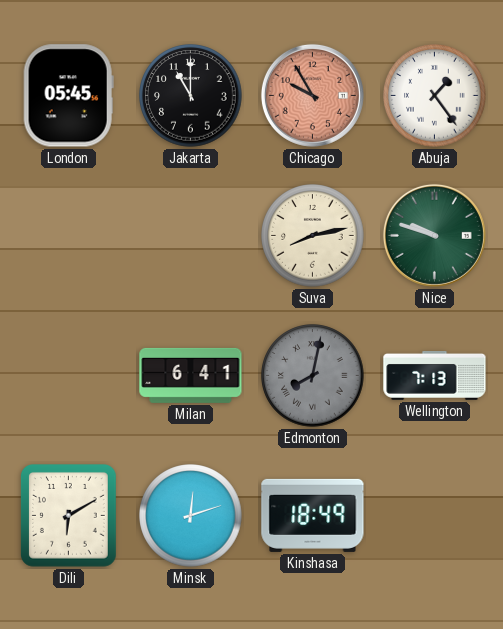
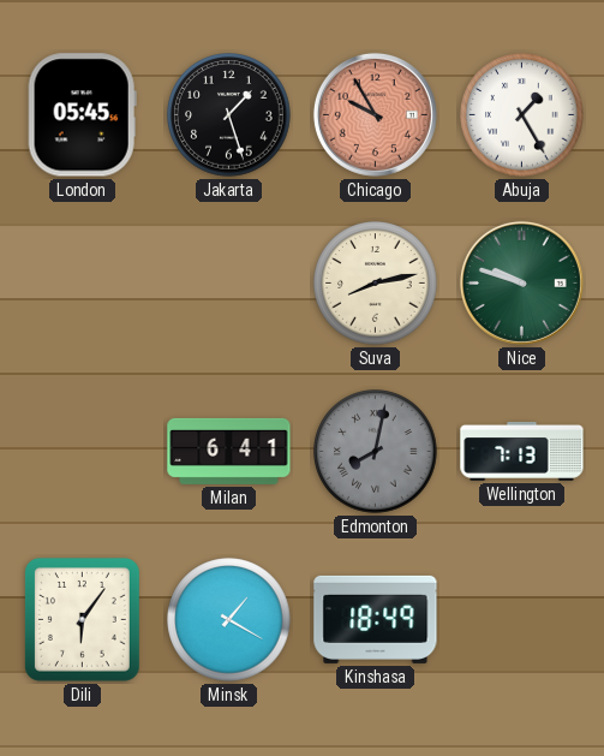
Jakarta: 11:00 -> 1:27
Abuja: 1:24 -> 1:25
Dili: 6:10 -> 6:06
Minsk: 12:12 -> 1:20
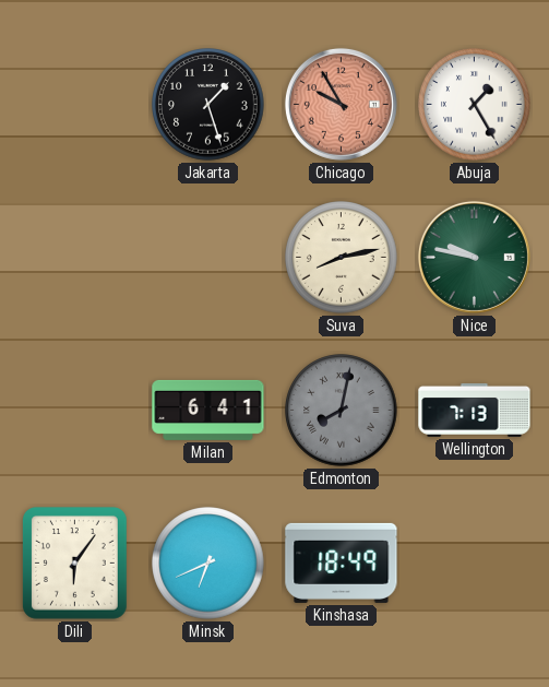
London: 05:45 -> none
Nice: 9:48 -> 9:47
Minsk: 1:20 -> 6:41
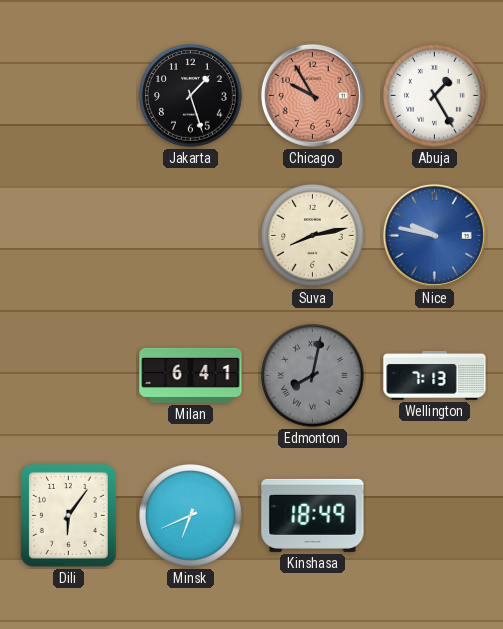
Nice dial: green -> blue
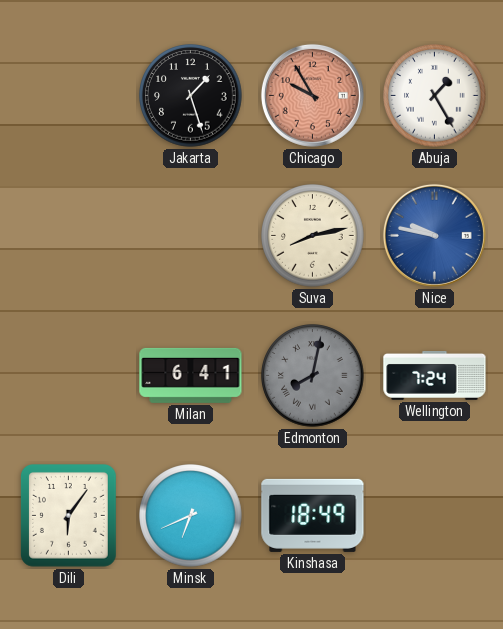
Wellington: 7:13 -> 7:24
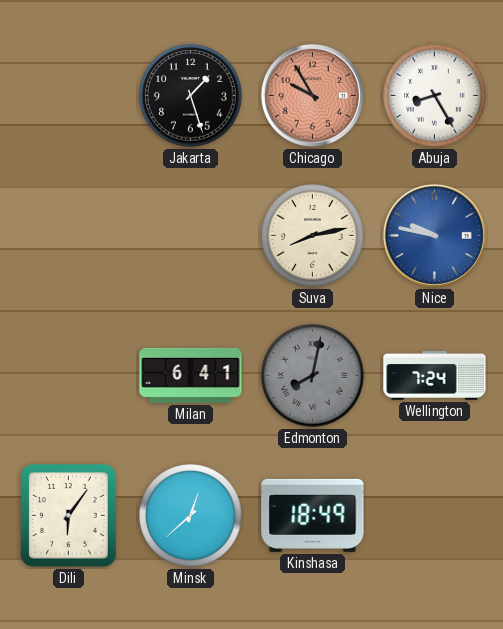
Abuja: 1:25 -> 8:25
Minsk: 6:41 -> 12:38
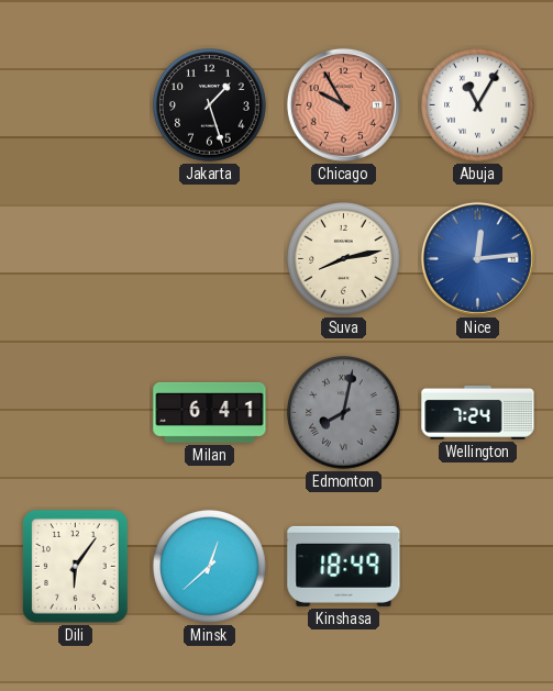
Abuja: 8:25 -> 11:05
Nice: 9:47 -> 12:14
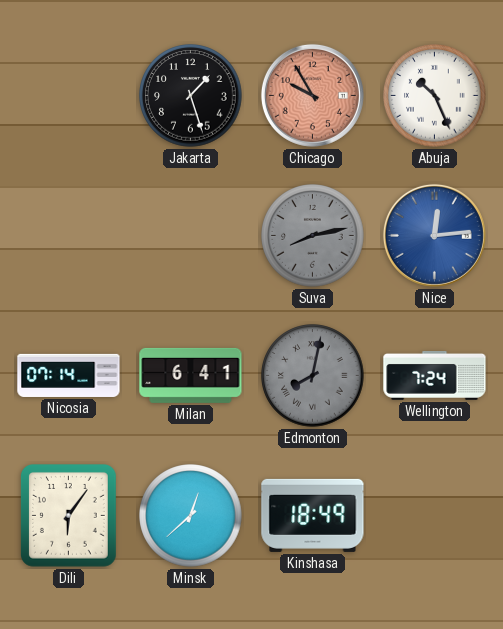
Abuja: 11:05 -> 10:26
Suva dial: cream -> grey
Nicosia: none -> 07:14
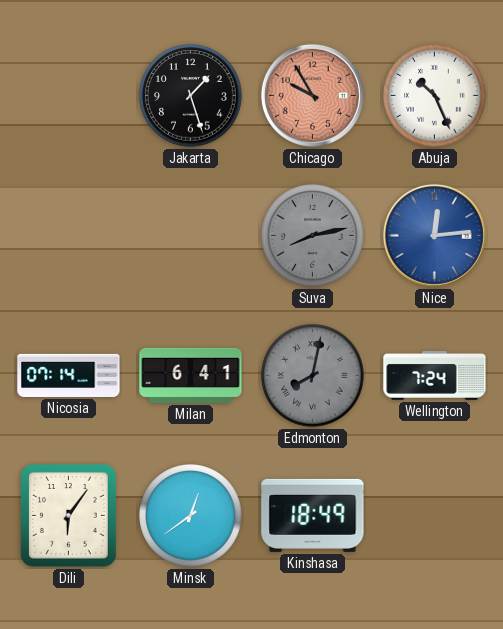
Minsk: 12:38 -> 12:39
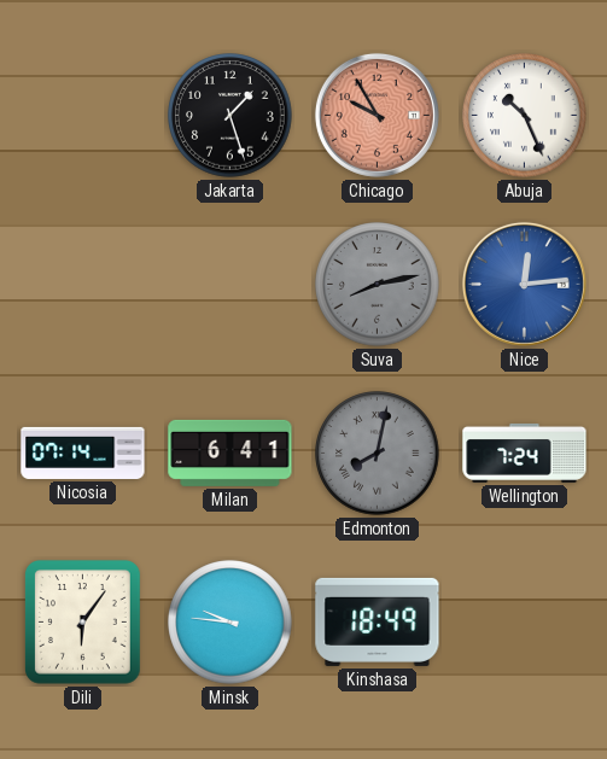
Minsk: 12:39 -> 9:46
